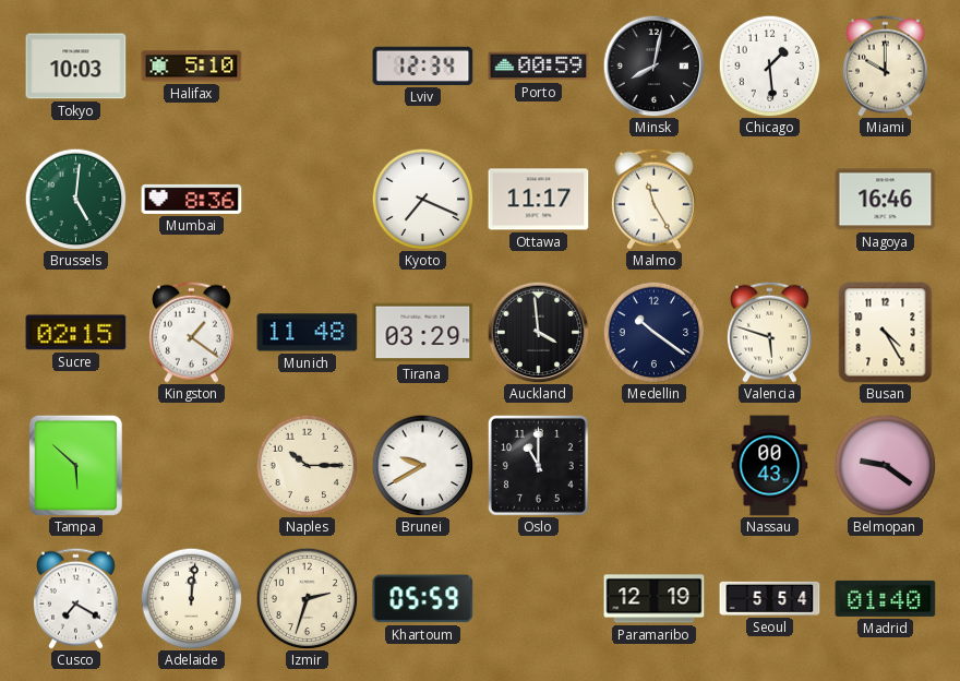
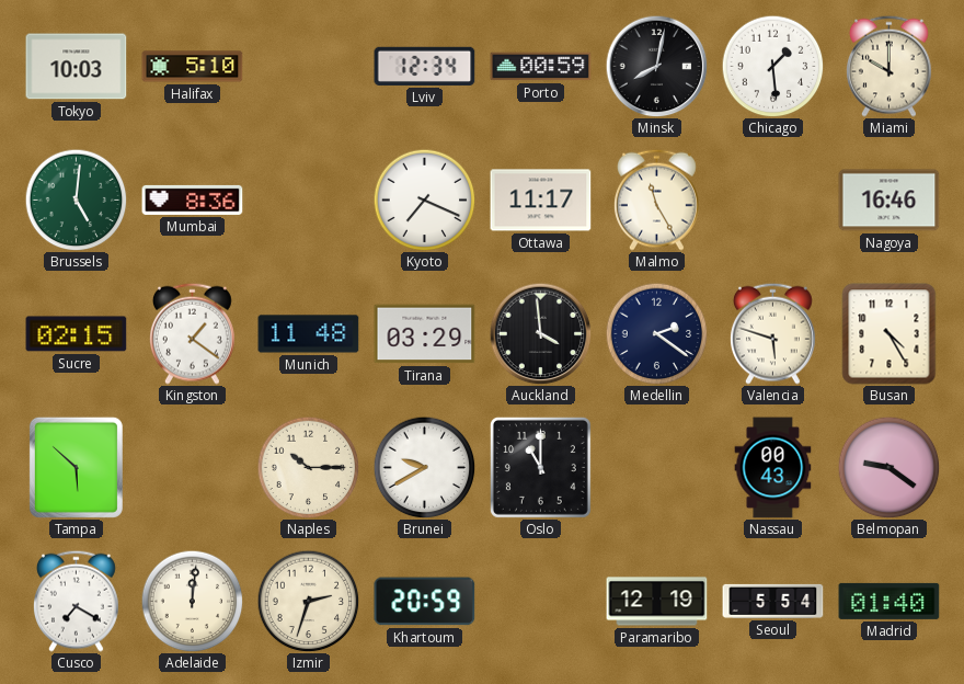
Medellin: 10:21 -> 2:21
Khartoum: 05:59 -> 20:59
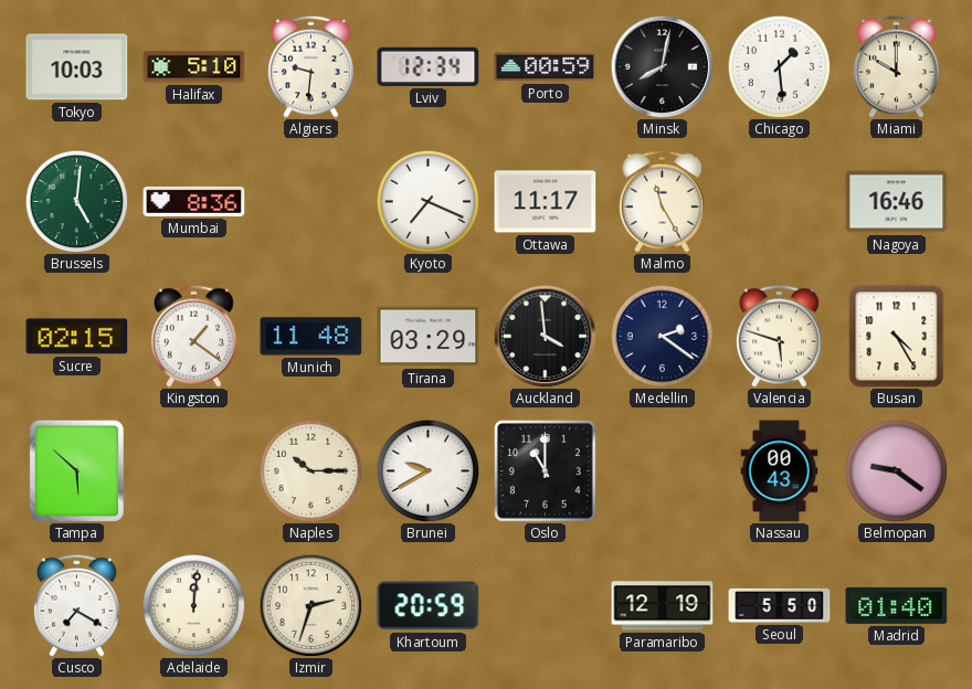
Algiers: none -> 9:31
Seoul: 5:54 -> 5:50
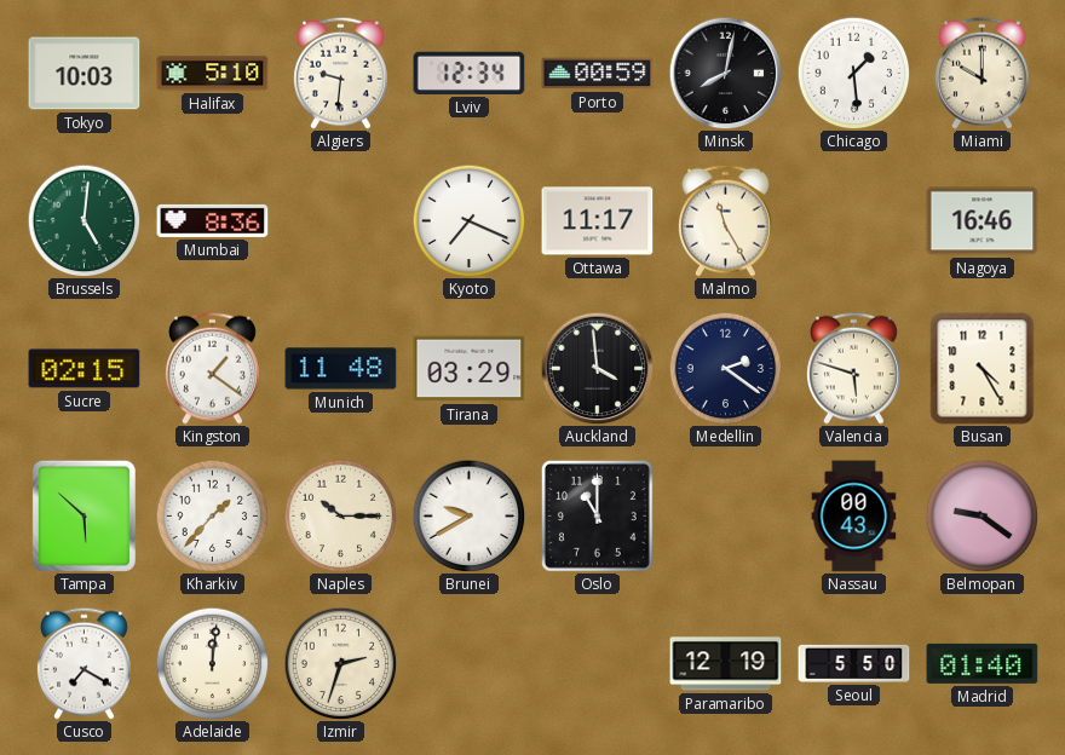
Kharkiv: none -> 1:37
Khartoum: 20:59 -> none
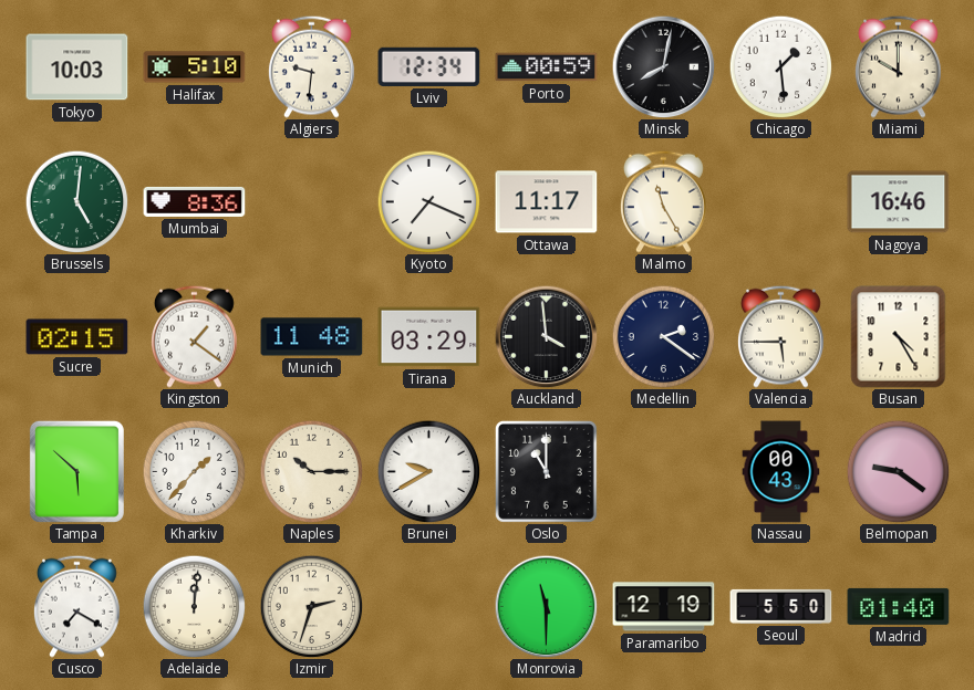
Valencia: 5:48 -> 5:45
Monrovia: none -> 11:30
